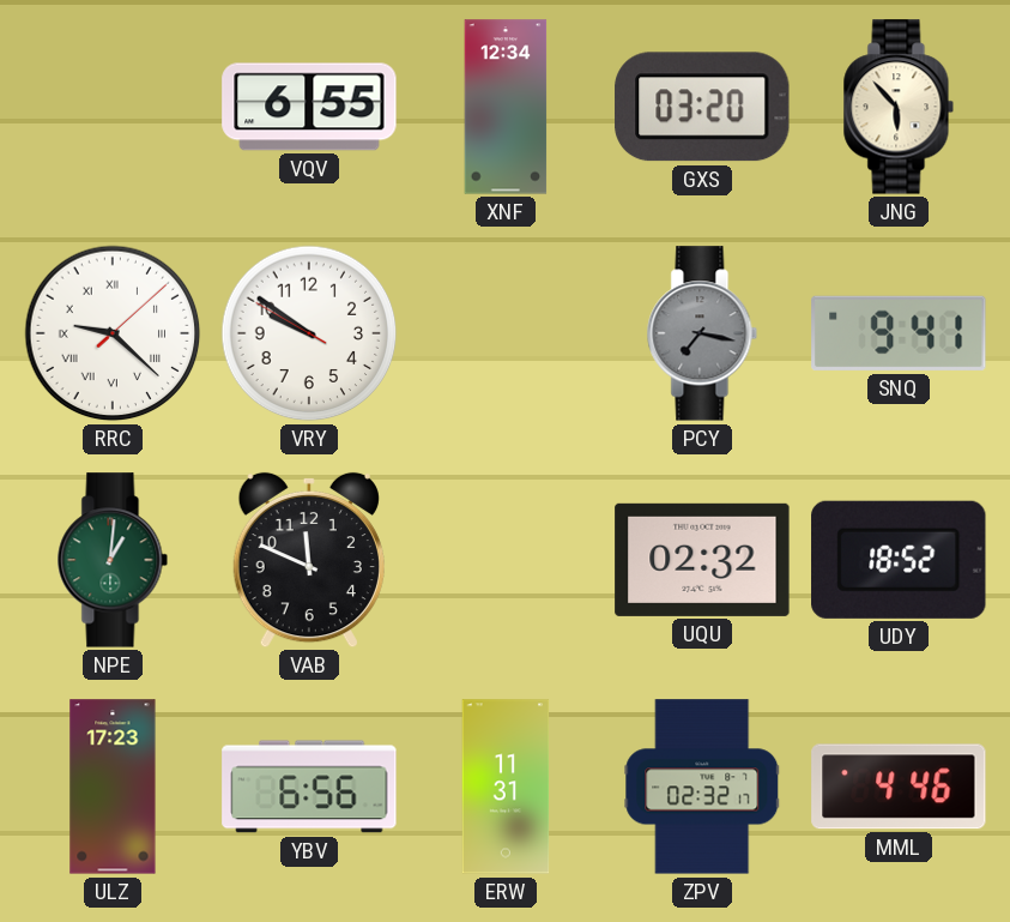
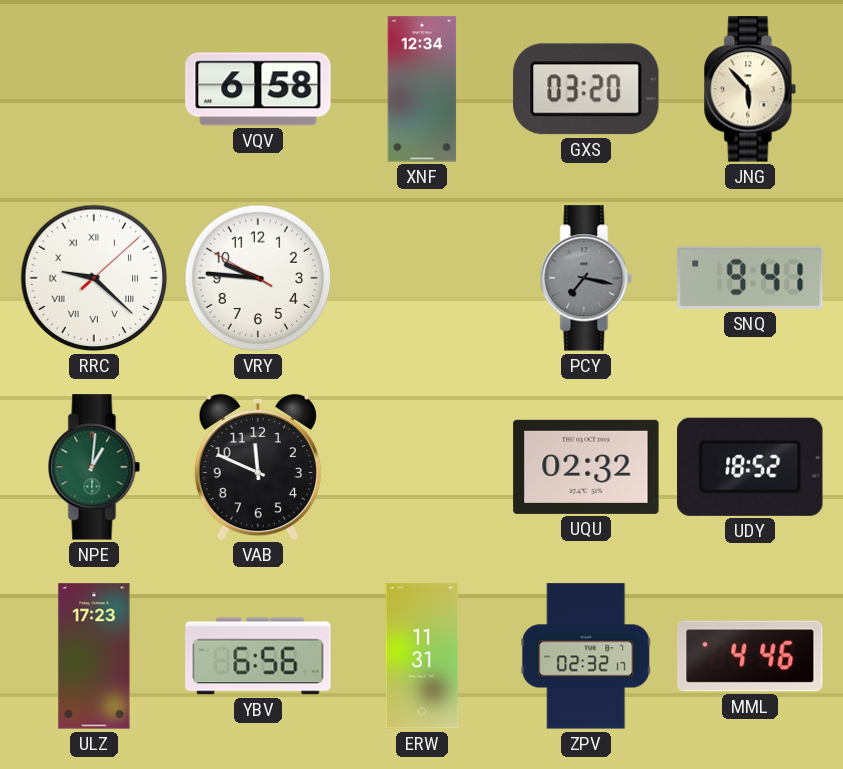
VQV: 6:55 -> 6:58
VRY: 9:50 -> 9:45
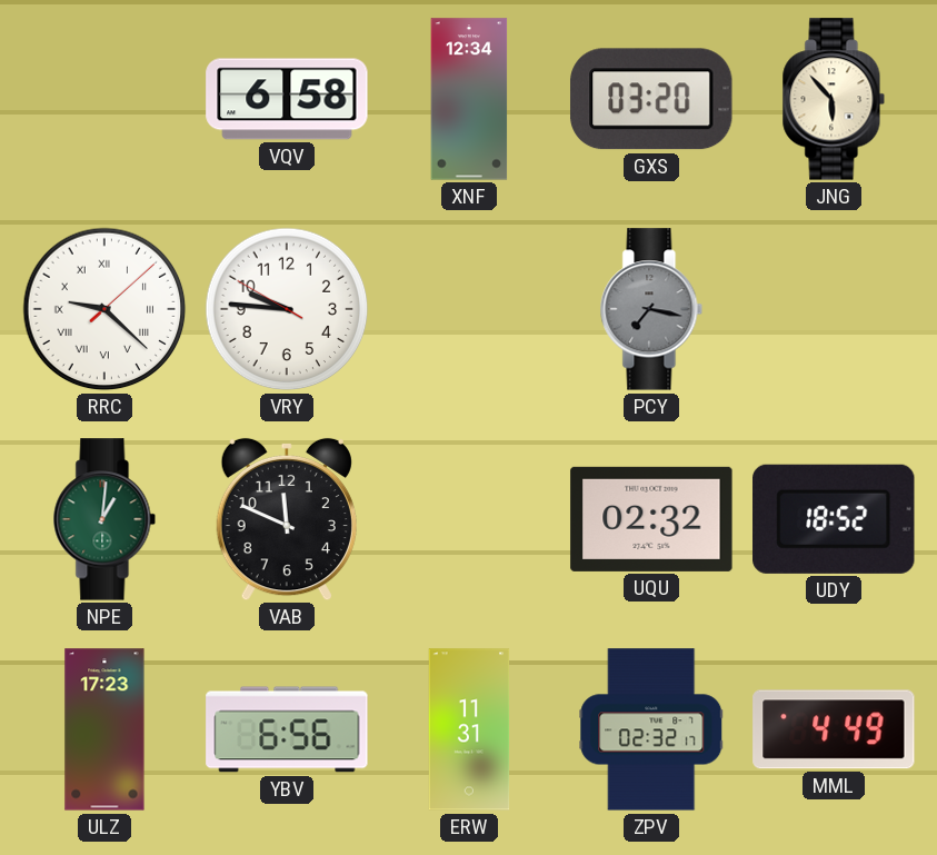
SNQ: 9:41 -> none
MML: 4:46 -> 4:49
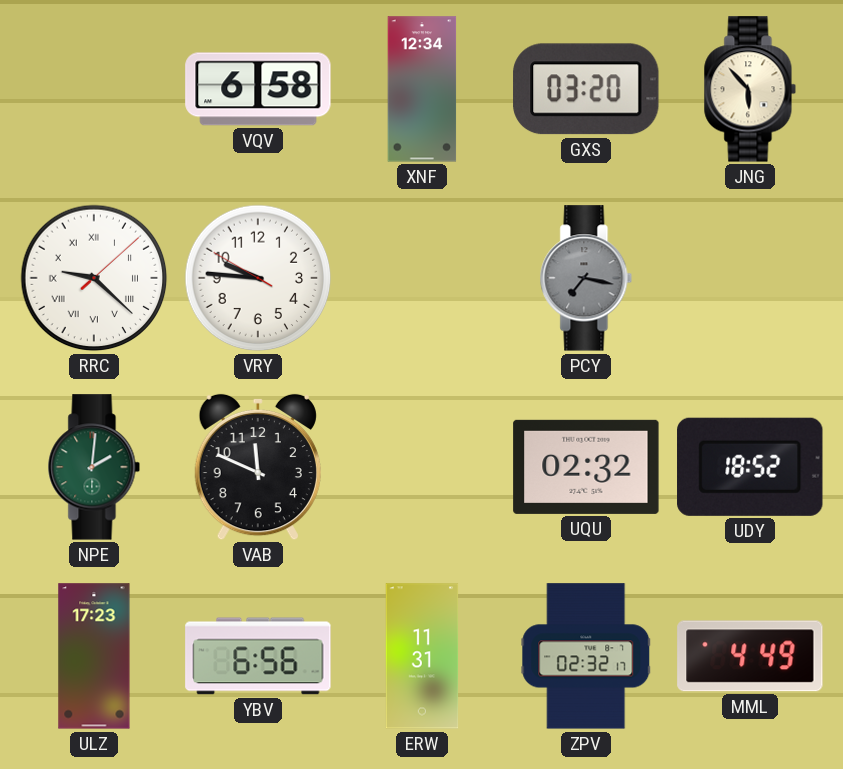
NPE: 1:01 -> 2:01
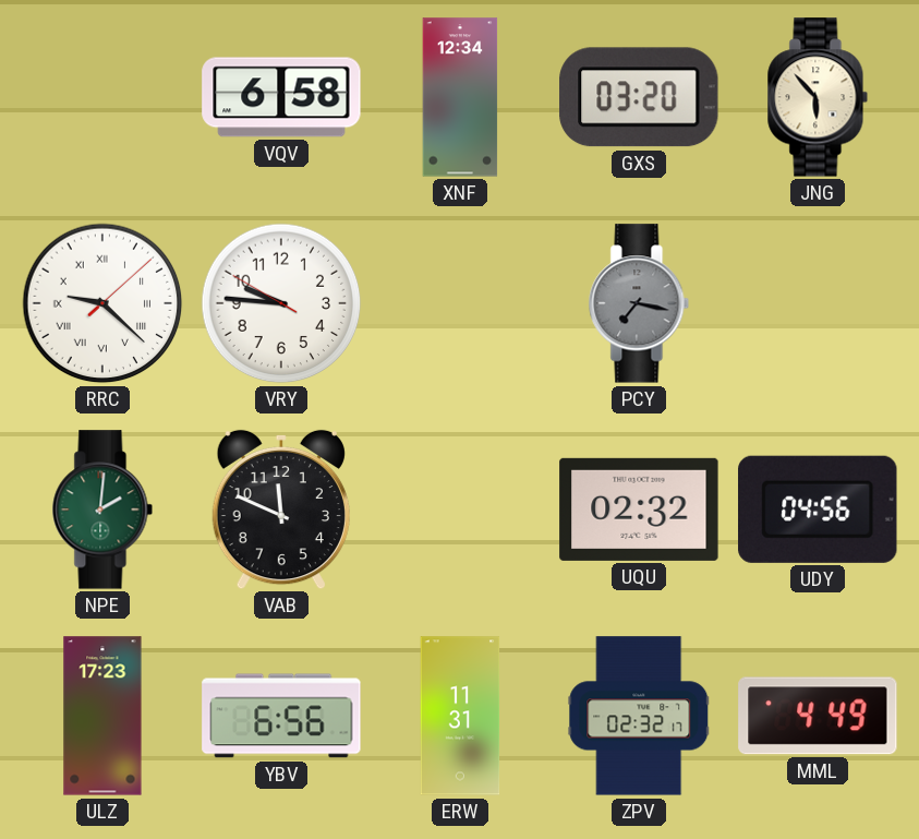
UDY: 18:52 -> 04:56
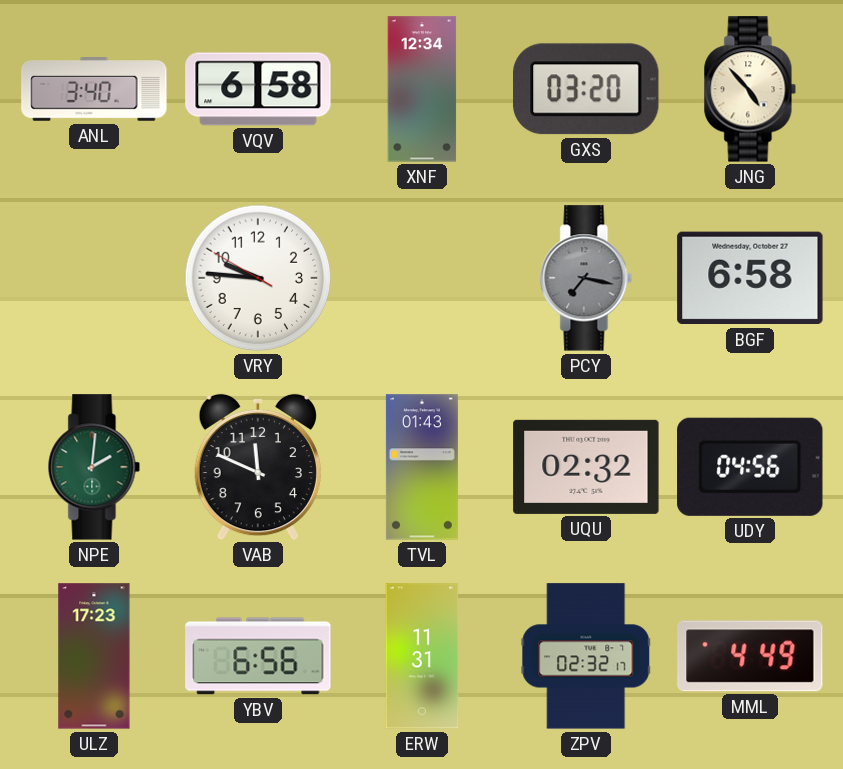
ANL: none -> 3:40
JNG: 5:53 -> 4:53
RRC: 9:22 -> none
BGF: none -> 6:58
TVL: none -> 01:43
